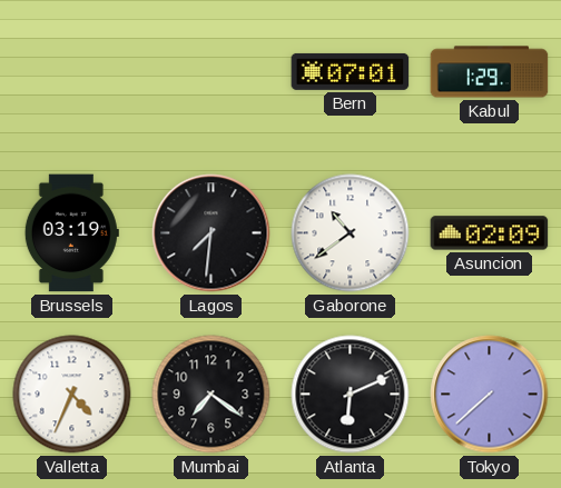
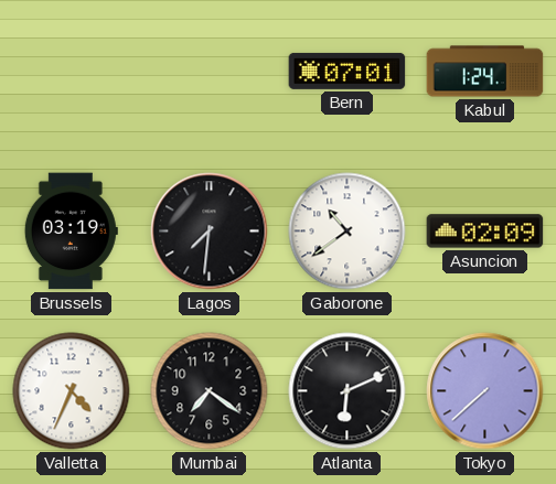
Kabul: 1:29 -> 1:24
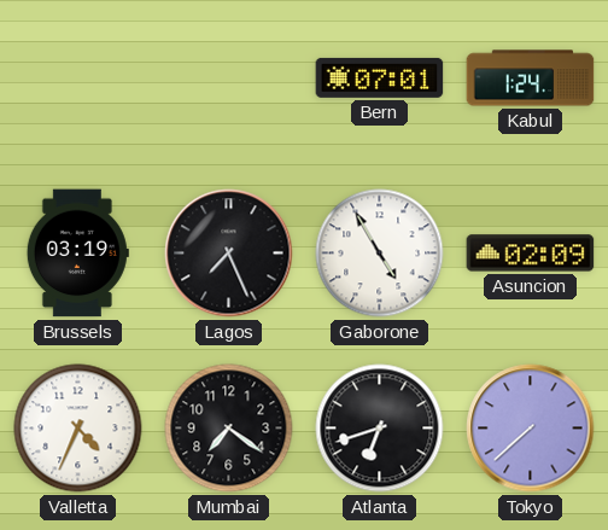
Lagos: 7:31 -> 7:26
Gaborone: 10:39 -> 4:55
Atlanta: 6:11 -> 6:42
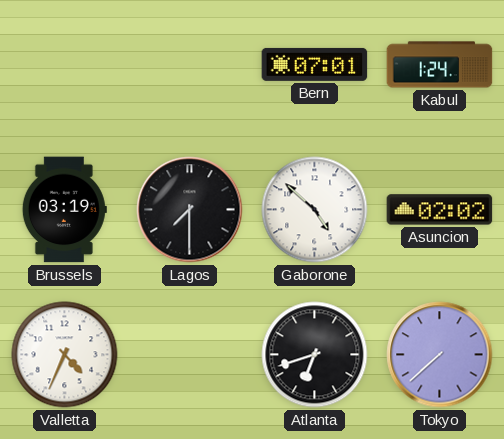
Lagos: 7:26 -> 7:30
Gaborone: 4:55 -> 4:52
Asuncion: 02:09 -> 02:02
Mumbai: 7:21 -> none
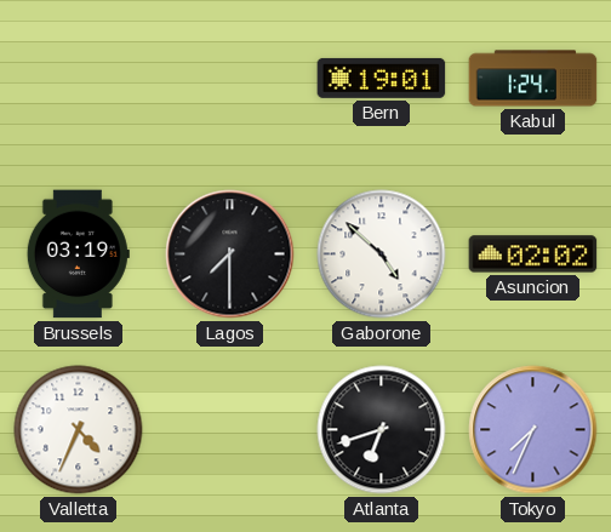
Bern: 07:01 -> 19:01
Tokyo: 7:38 -> 7:34
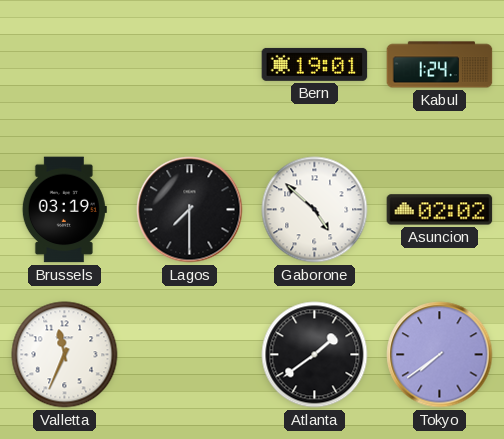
Valletta: 4:34 -> 11:34
Atlanta: 6:42 -> 1:39
Tokyo: 7:34 -> 7:39
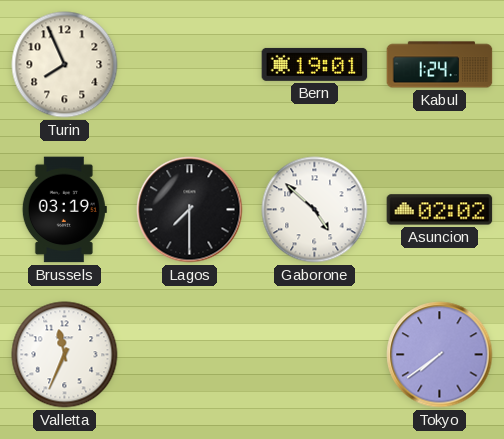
Turin: none -> 7:56
Atlanta: 1:39 -> none
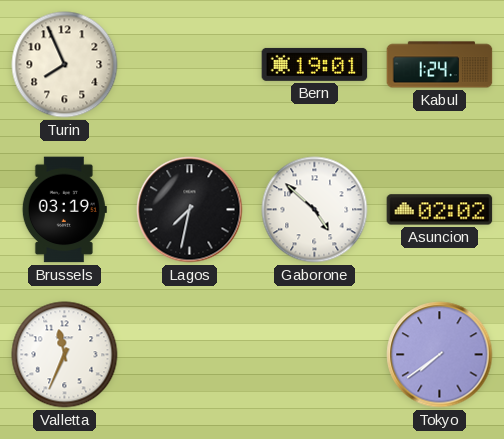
Lagos: 7:30 -> 7:32
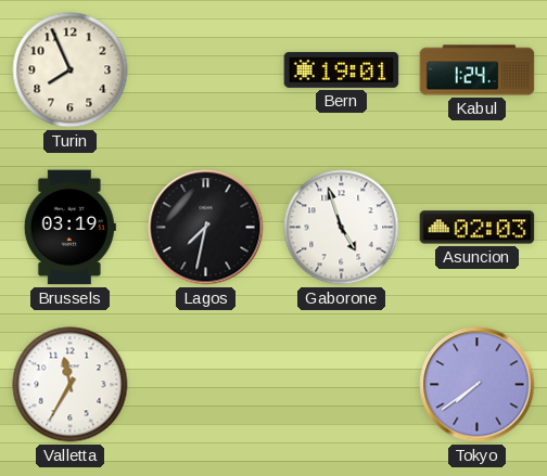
Gaborone: 4:52 -> 4:57
Asuncion: 02:02 -> 02:03
Valletta: 11:34 -> 11:35
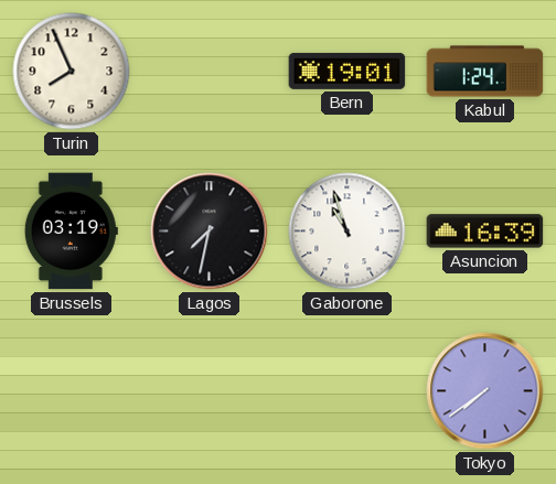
Gaborone: 4:57 -> 10:57
Asuncion: 02:03 -> 16:39
Valletta: 11:35 -> none
